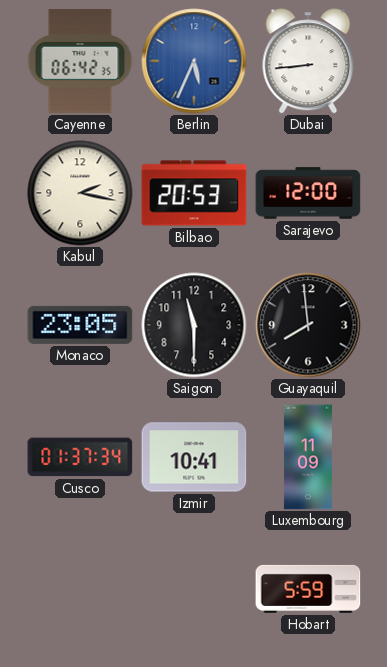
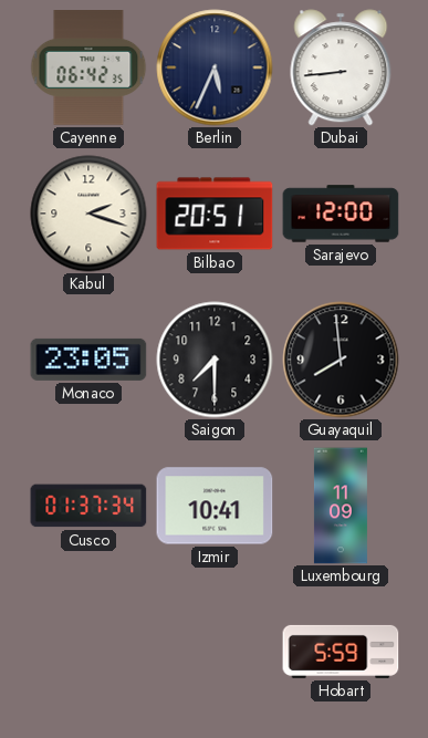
Berlin dial: blue -> navy
Kabul: 2:17 -> 2:18
Bilbao: 20:53 -> 20:51
Saigon: 11:30 -> 7:30
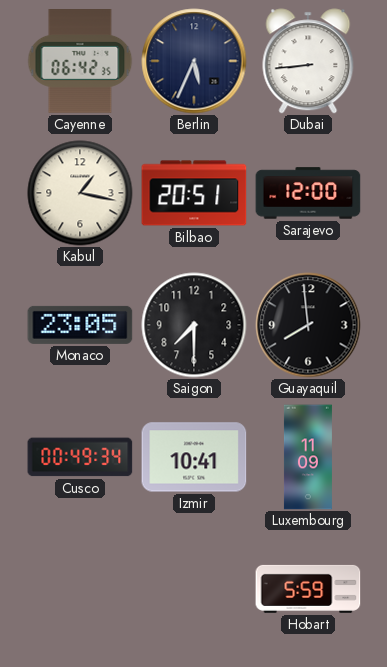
Kabul: 2:18 -> 1:17
Cusco: 01:37 -> 00:49
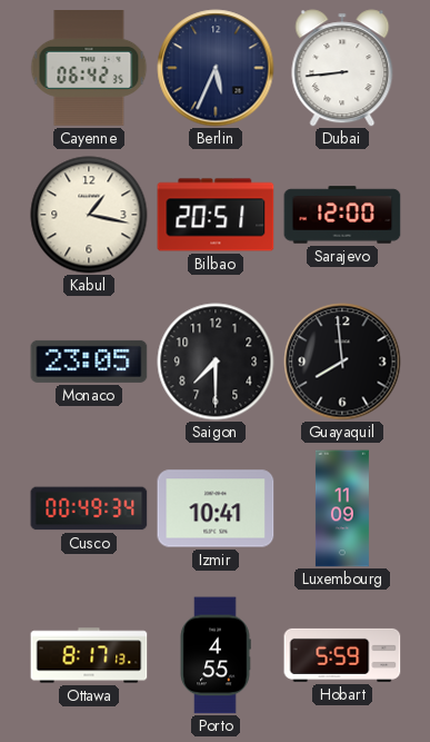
Ottawa: none -> 8:17
Porto: none -> 4:55
